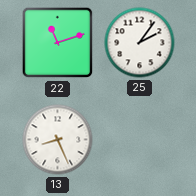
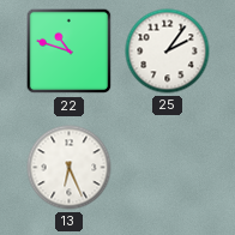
22: 11:12 -> 10:48
13: 8:26 -> 6:26
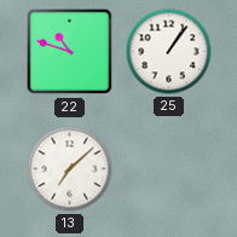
25: 2:06 -> 1:06
13: 6:26 -> 7:08
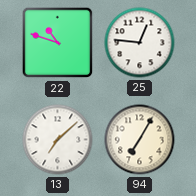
25: 1:06 -> 12:46
94: none -> 7:05
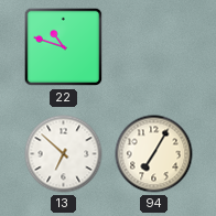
25: 12:46 -> none
13: 7:08 -> 6:52
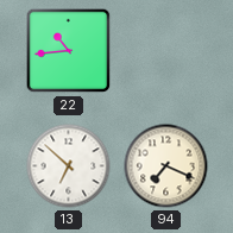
22: 10:48 -> 10:44
94: 7:05 -> 7:19
